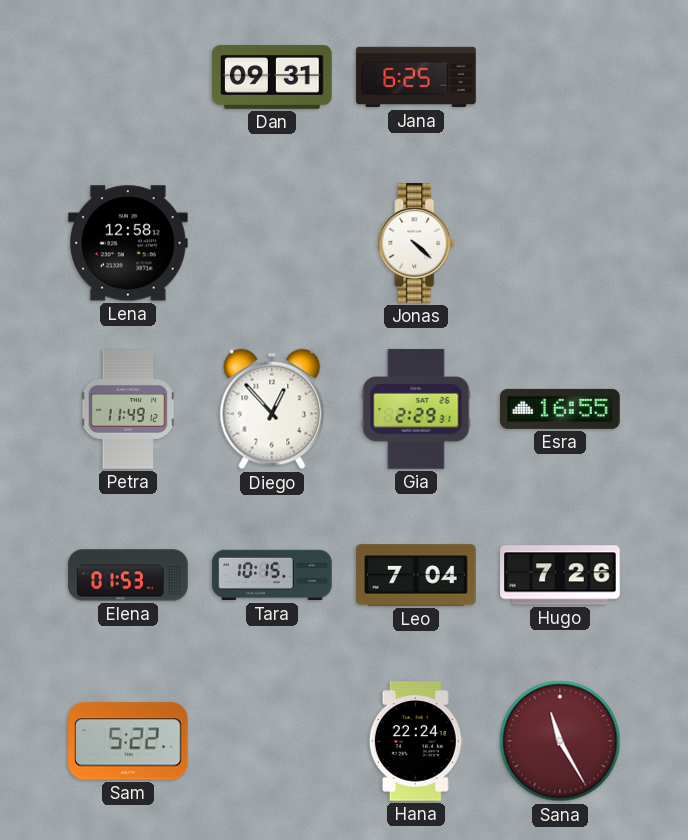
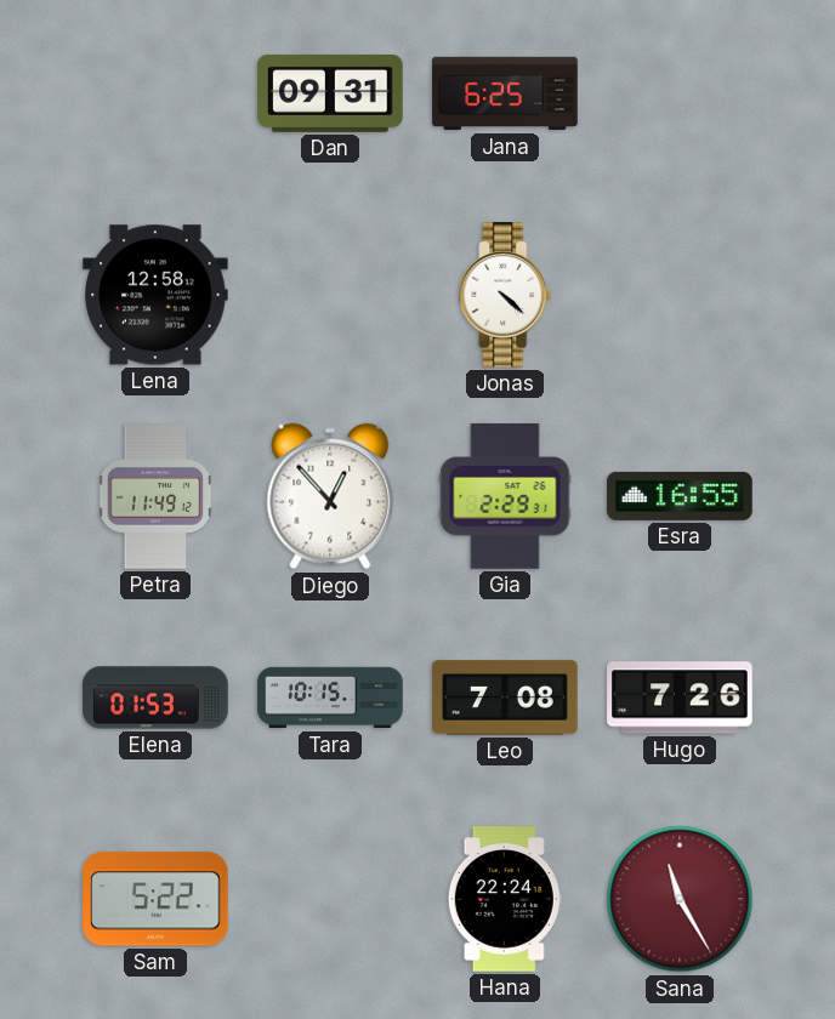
Leo: 7:04 -> 7:08
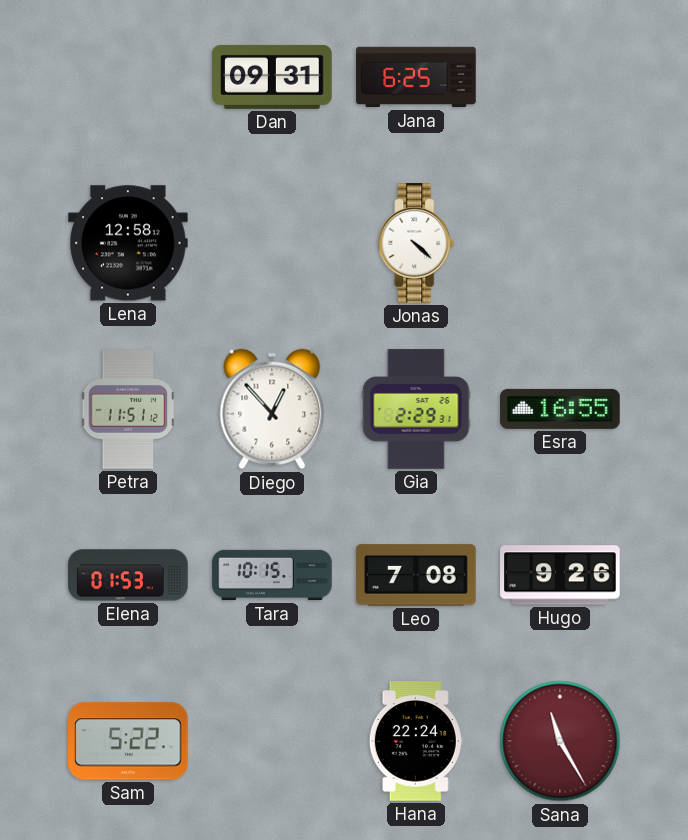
Petra: 11:49 -> 11:51
Hugo: 7:26 -> 9:26
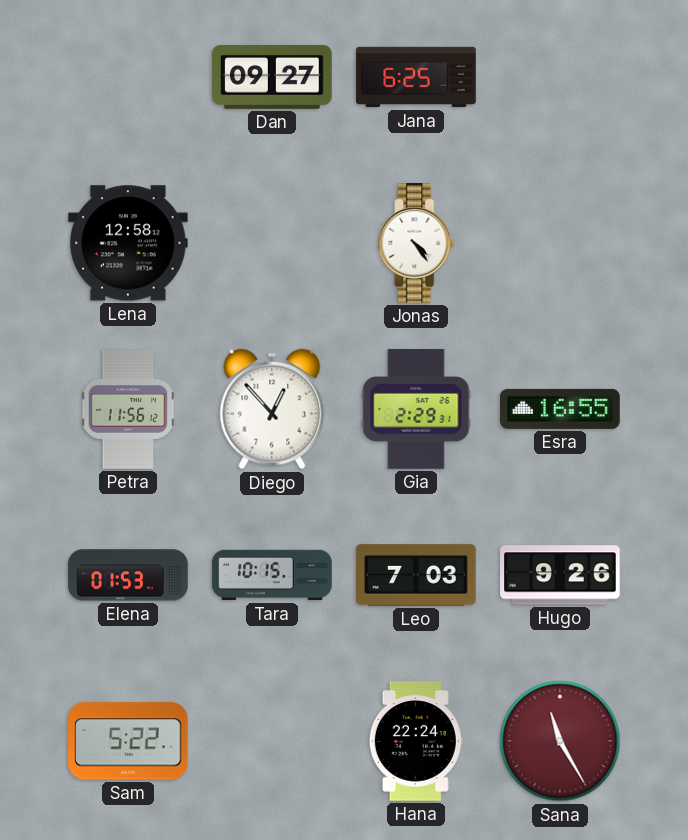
Dan: 09:31 -> 09:27
Jonas: 4:22 -> 4:24
Petra: 11:51 -> 11:56
Leo: 7:08 -> 7:03
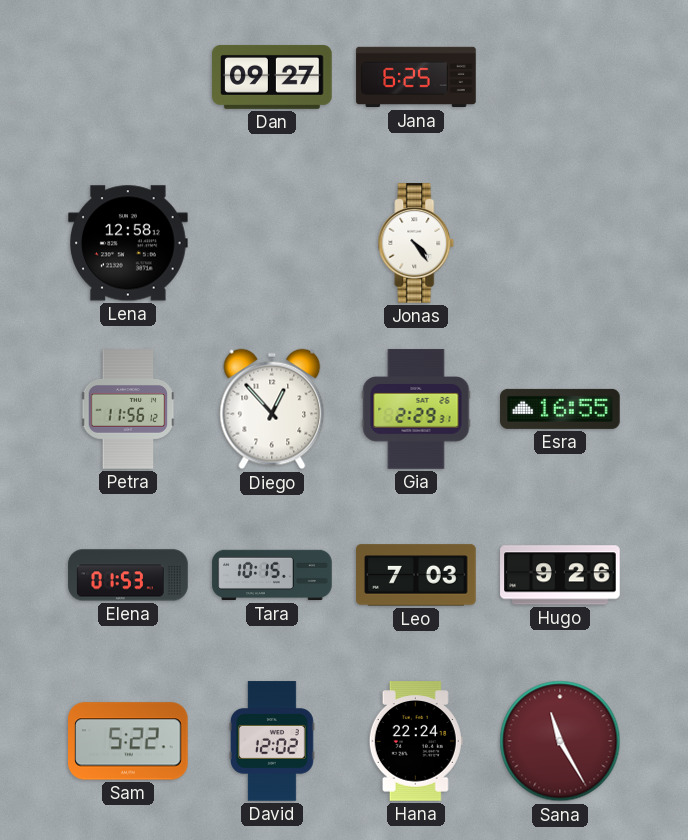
David: none -> 12:02
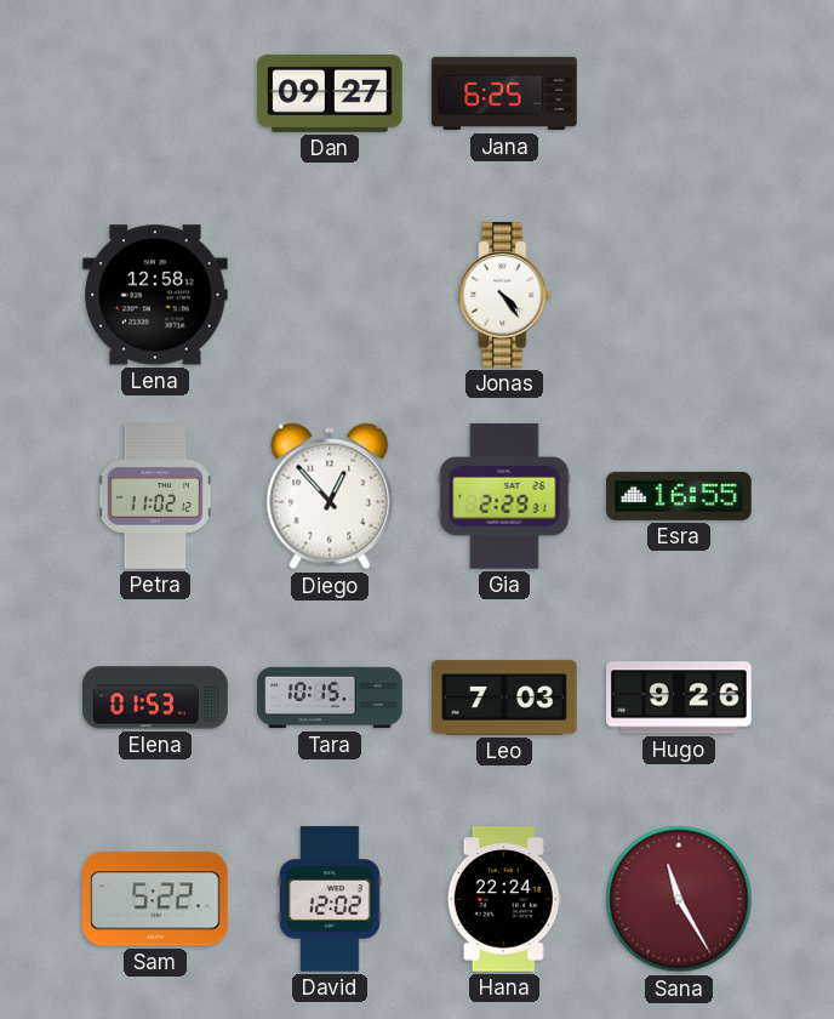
Petra: 11:56 -> 11:02
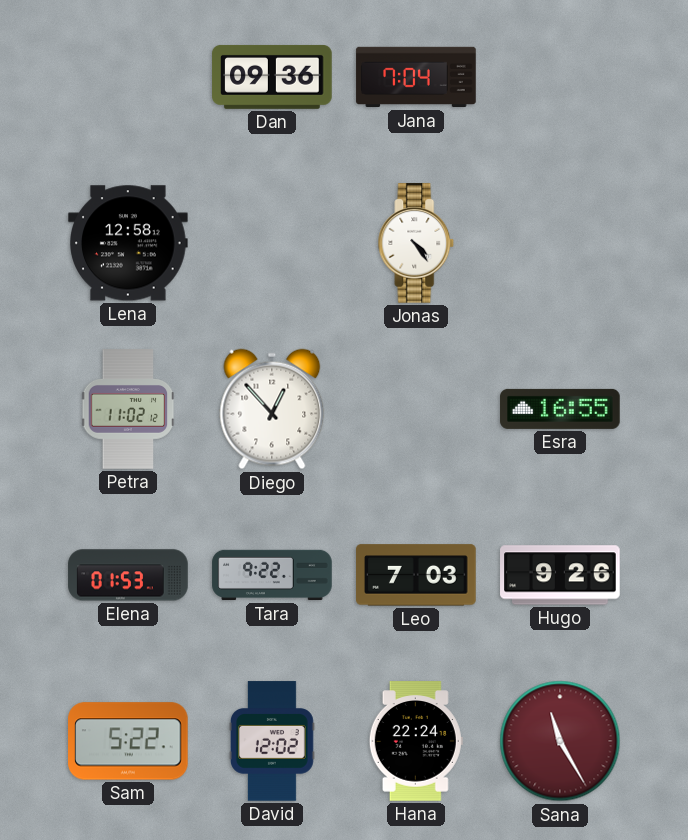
Dan: 09:27 -> 09:36
Jana: 6:25 -> 7:04
Gia: 2:29 -> none
Tara: 10:15 -> 9:22
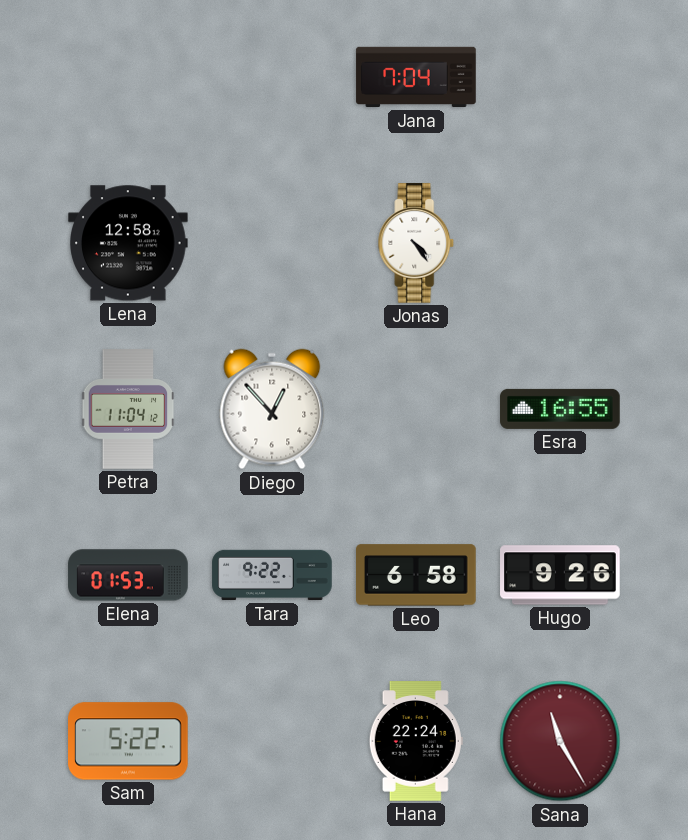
Dan: 09:36 -> none
Petra: 11:02 -> 11:04
Leo: 7:03 -> 6:58
David: 12:02 -> none
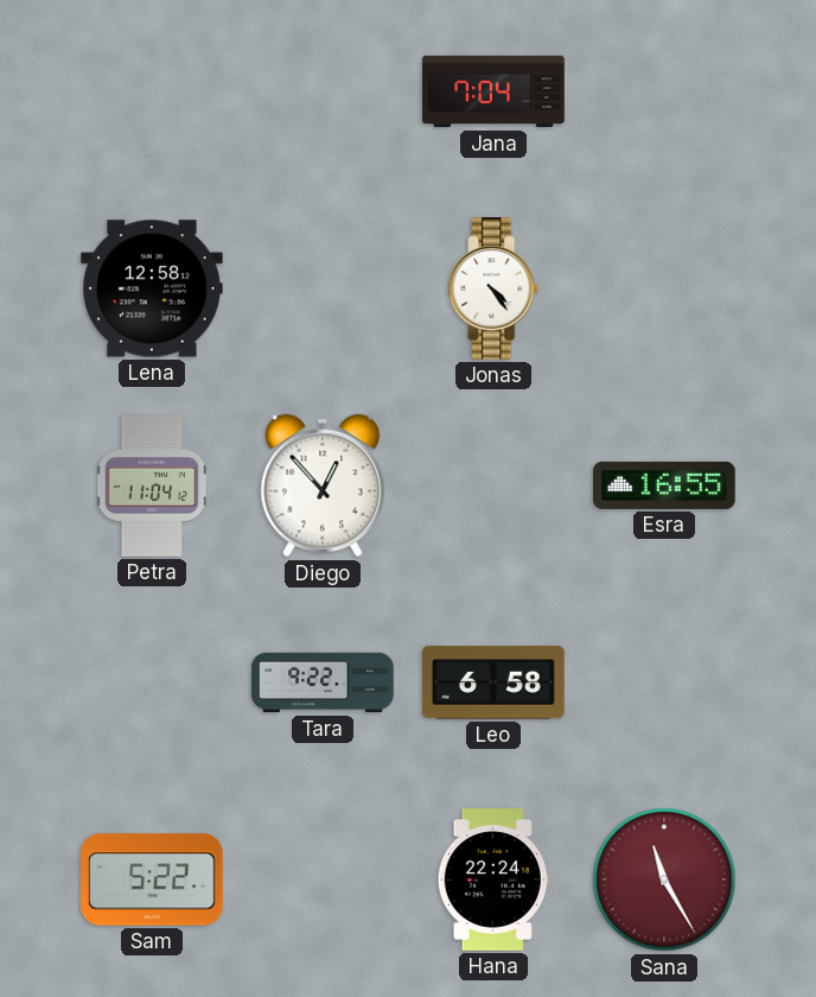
Elena: 01:53 -> none
Hugo: 9:26 -> none
